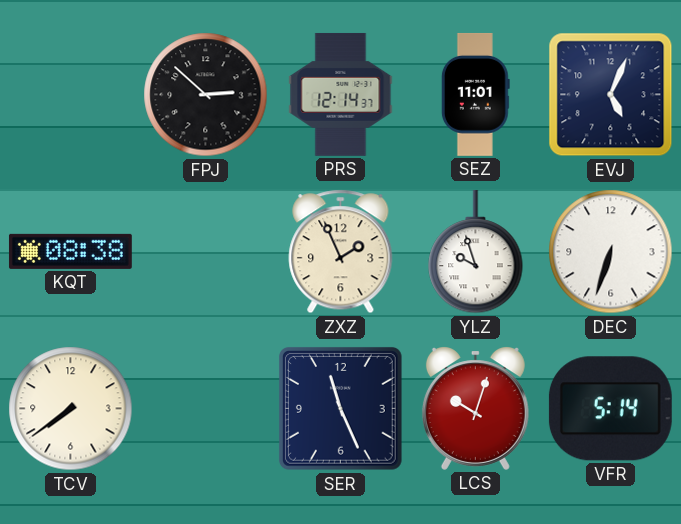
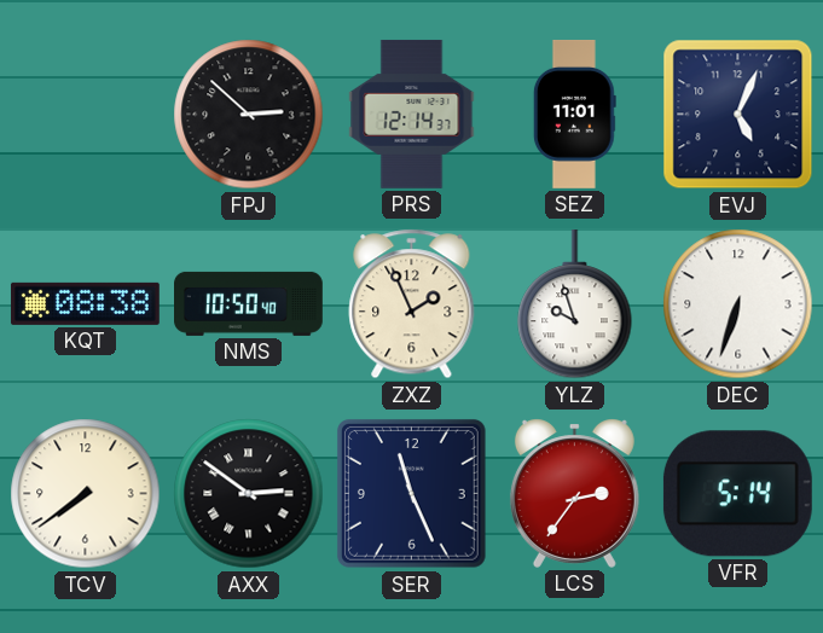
NMS: none -> 10:50
AXX: none -> 2:51
LCS: 10:03 -> 2:36
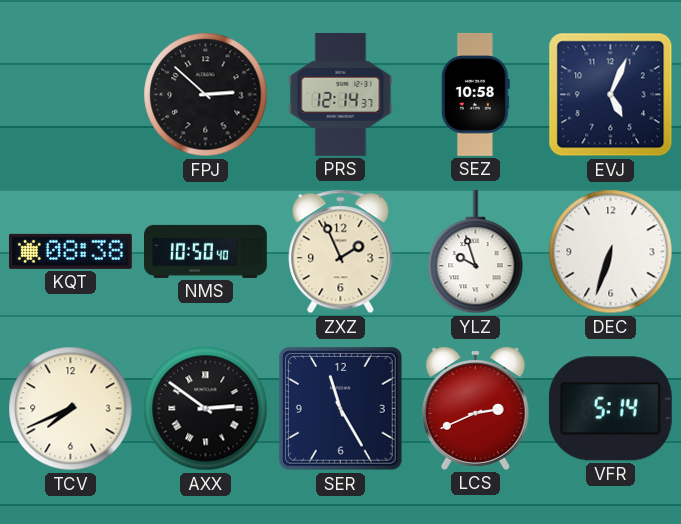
SEZ: 11:01 -> 10:58
TCV: 7:39 -> 7:41
SER: 11:26 -> 11:25
LCS: 2:36 -> 2:41
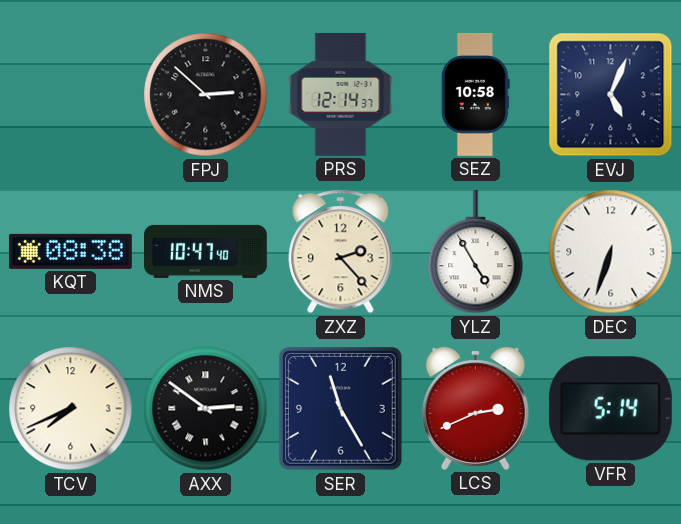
NMS: 10:50 -> 10:47
ZXZ: 1:56 -> 2:23
YLZ: 9:57 -> 4:55
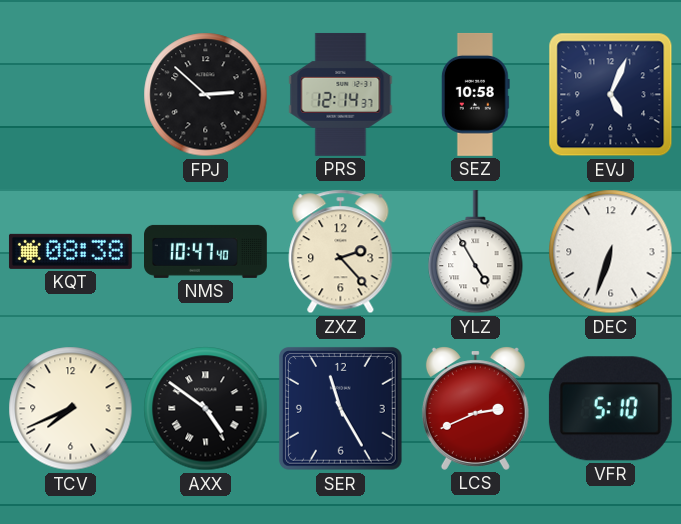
AXX: 2:51 -> 4:51
VFR: 5:14 -> 5:10
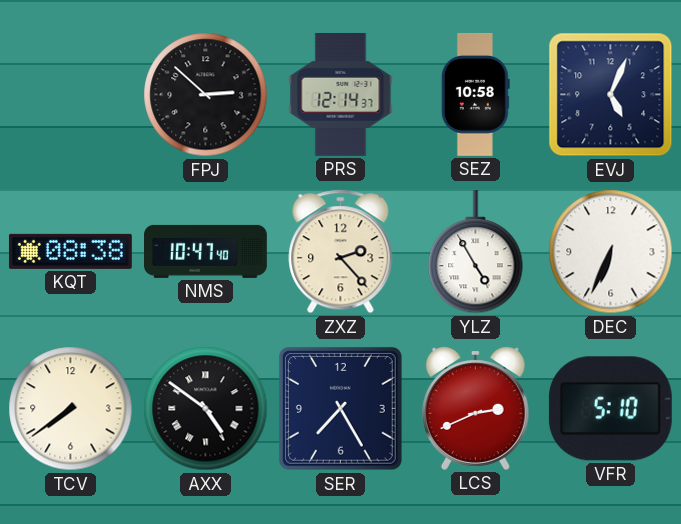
DEC: 6:33 -> 6:34
TCV: 7:41 -> 7:39
SER: 11:25 -> 7:25
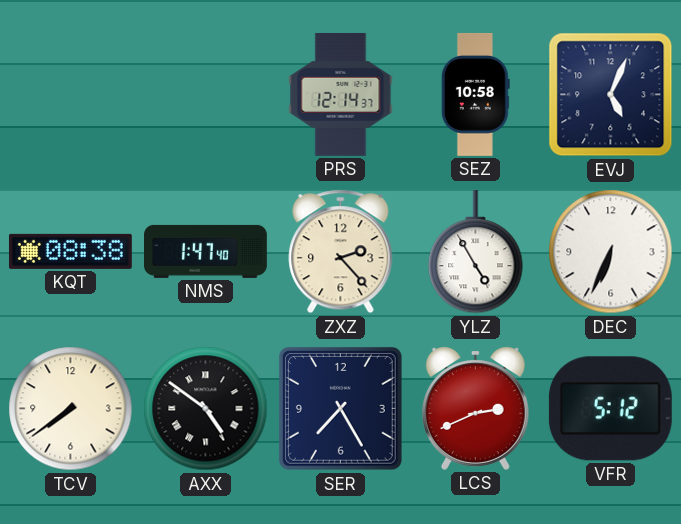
FPJ: 2:52 -> none
NMS: 10:47 -> 1:47
VFR: 5:10 -> 5:12
